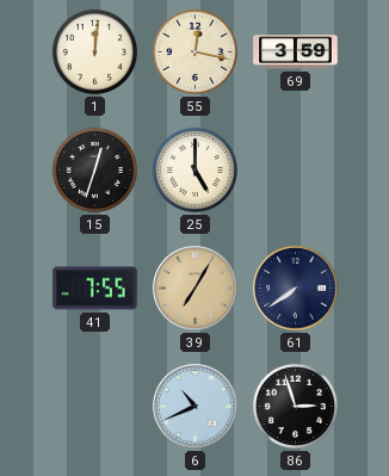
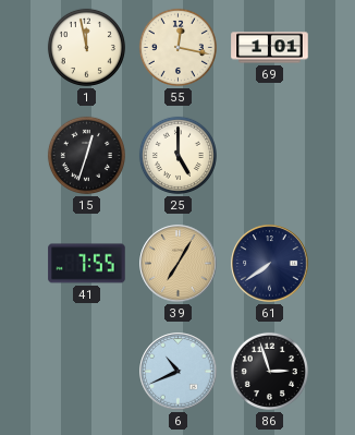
1: 12:01 -> 11:58
69: 3:59 -> 1:01
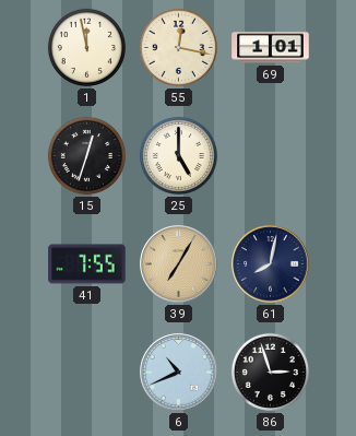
61: 7:39 -> 8:02
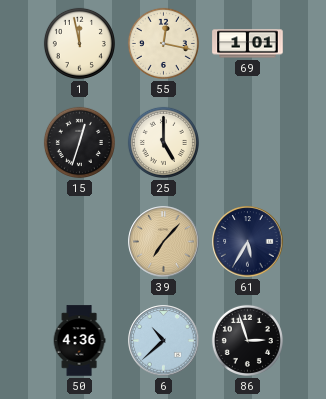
41: 7:55 -> none
39: 7:05 -> 7:07
61: 8:02 -> 5:35
50: none -> 4:36
6: 10:41 -> 10:38
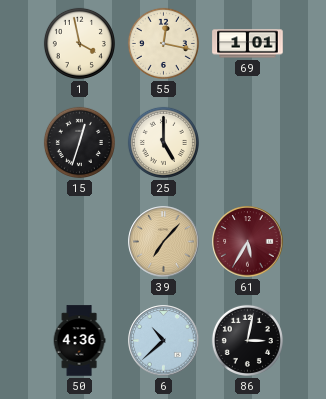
1: 11:58 -> 3:58
61 dial: navy -> burgundy
86: 2:57 -> 3:02
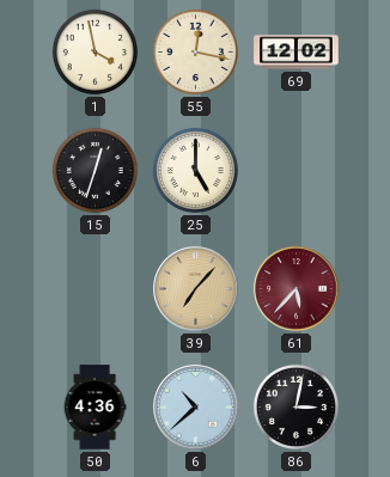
69: 1:01 -> 12:02
61: 5:35 -> 5:37
